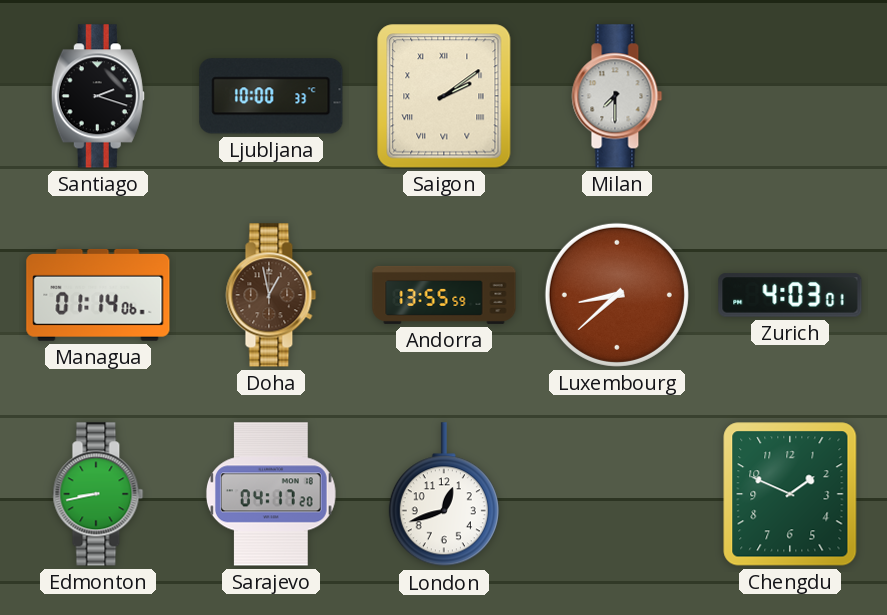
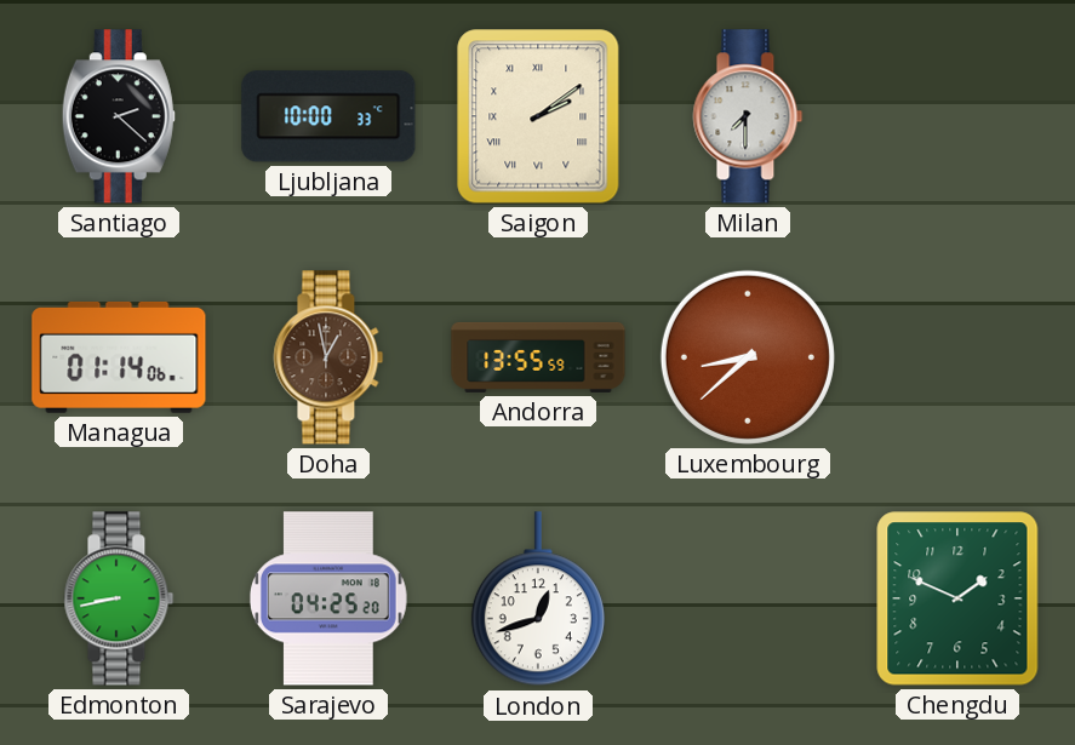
Santiago: 2:18 -> 2:22
Zurich: 4:03 -> none
Sarajevo: 04:17 -> 04:25
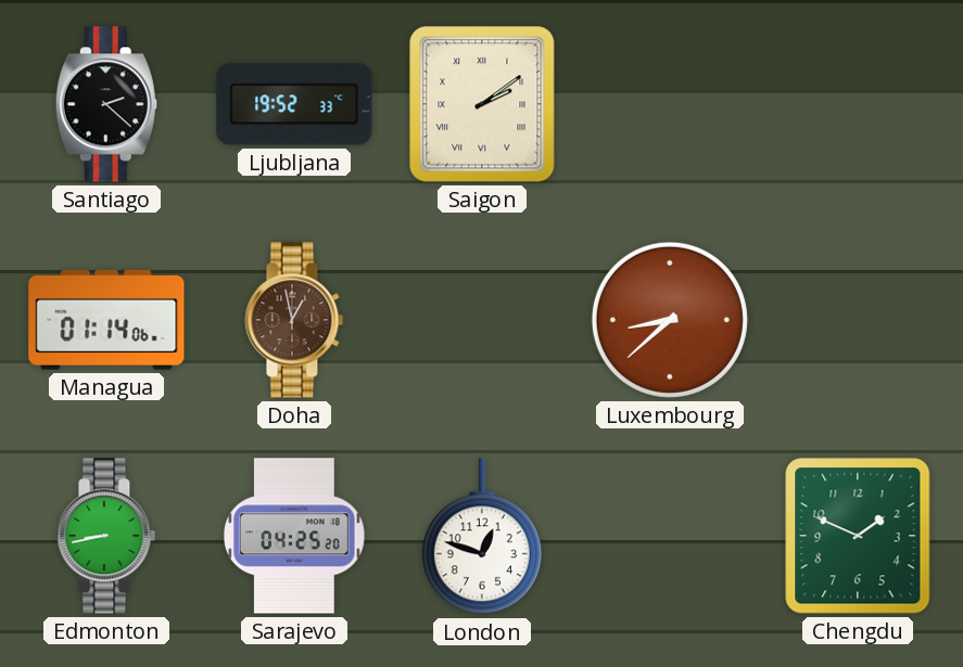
Ljubljana: 10:00 -> 19:52
Milan: 7:30 -> none
Andorra: 13:55 -> none
London: 12:42 -> 12:48
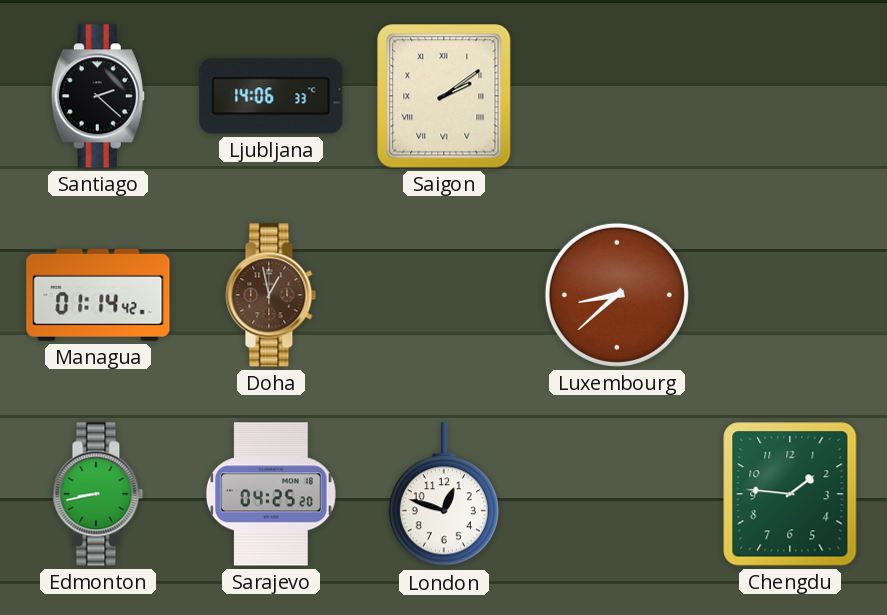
Ljubljana: 19:52 -> 14:06
Managua: 01:14:06 -> 01:14:42
Chengdu: 1:49 -> 1:46
